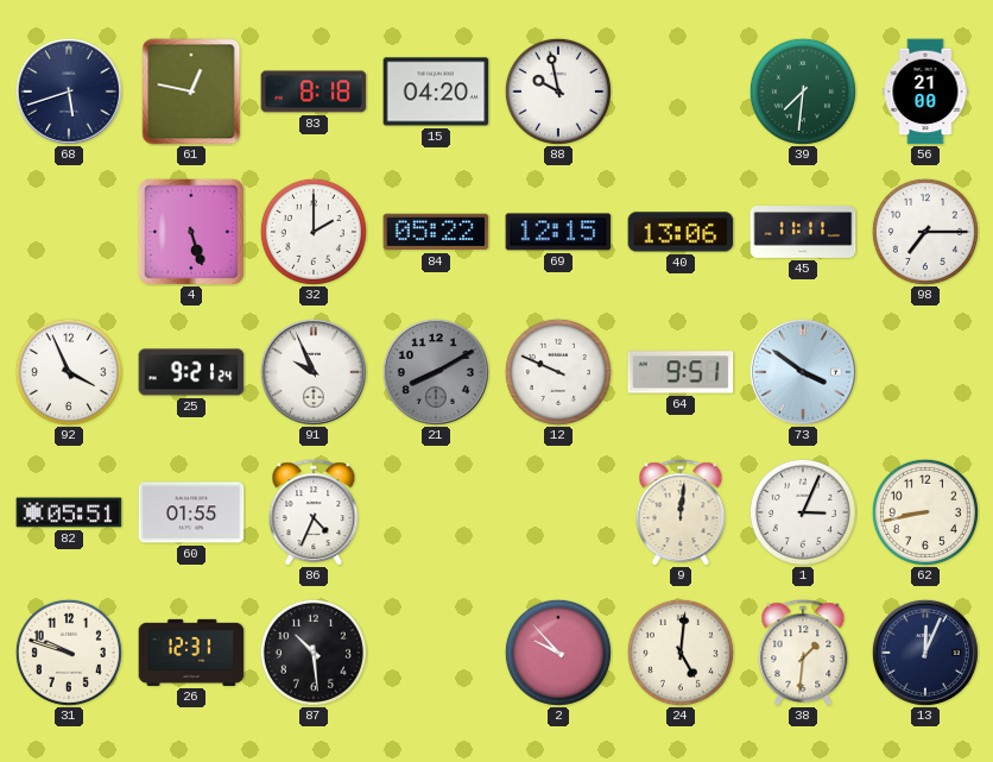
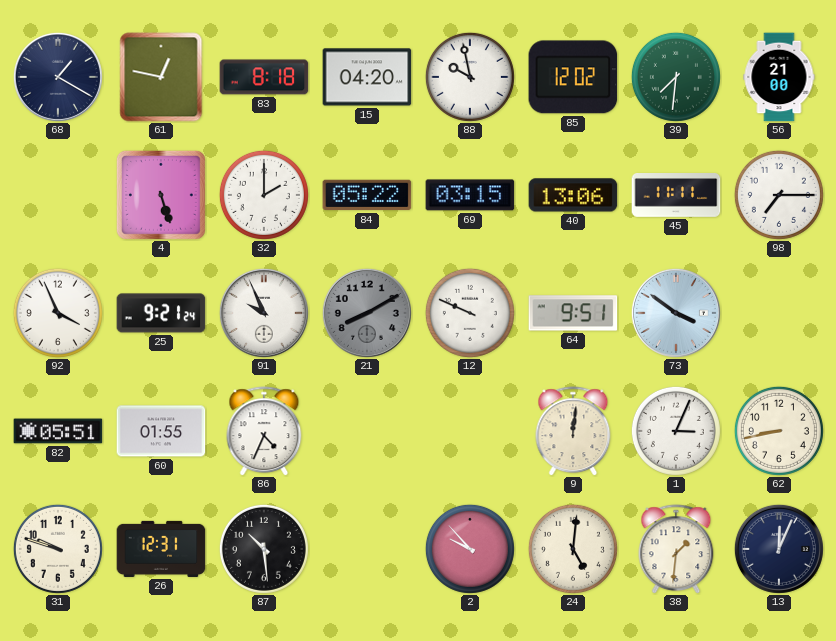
68: 5:42 -> 1:20
85: none -> 12:02
69: 12:15 -> 03:15
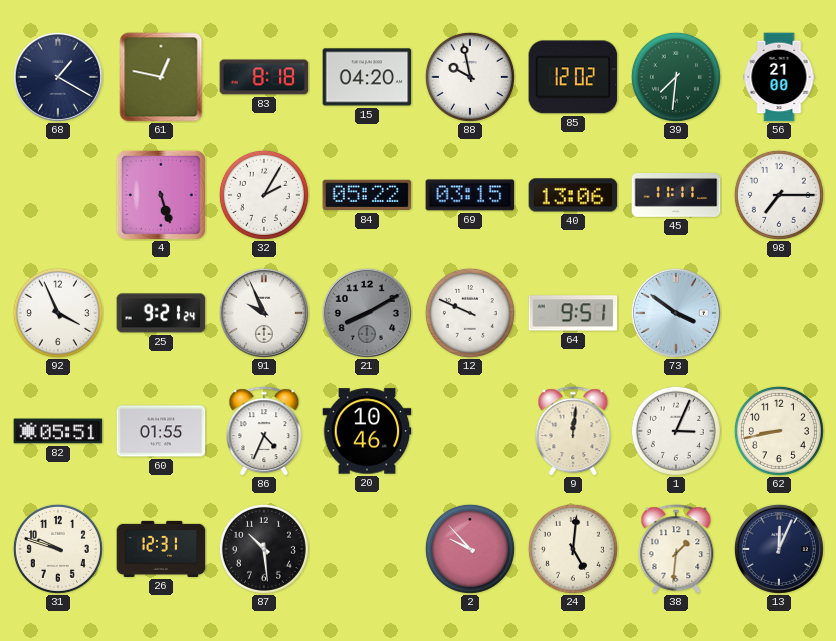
32: 2:00 -> 2:05
20: none -> 10:46
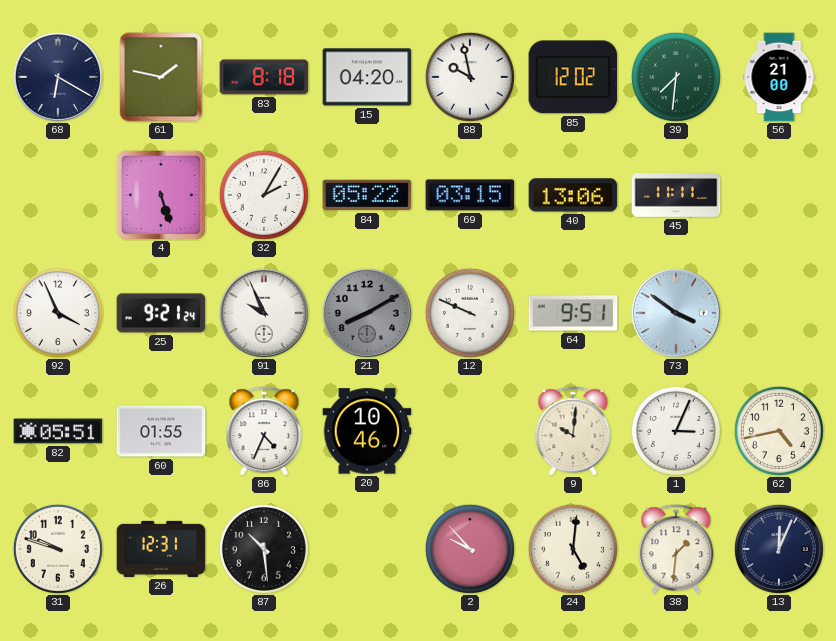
68: 1:20 -> 6:20
61: 12:47 -> 1:47
98: 7:15 -> none
9: 12:01 -> 10:01
62: 8:43 -> 4:43
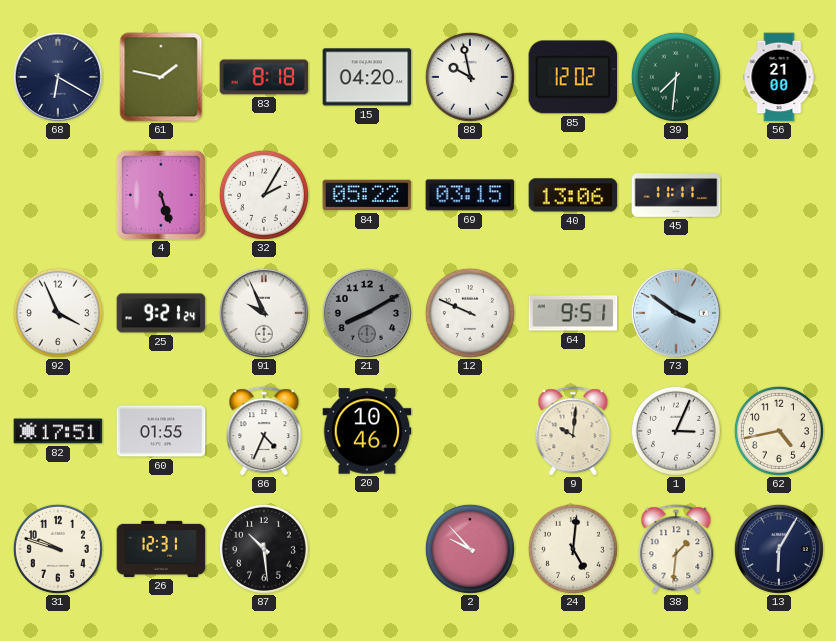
82: 05:51 -> 17:51
13: 12:04 -> 6:05
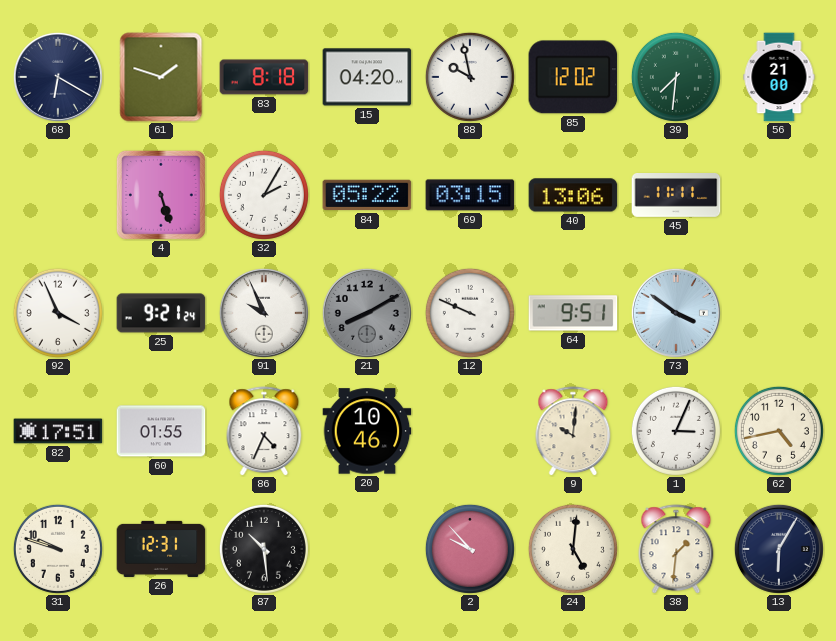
61: 1:47 -> 1:48
